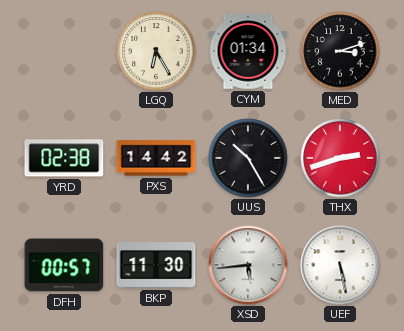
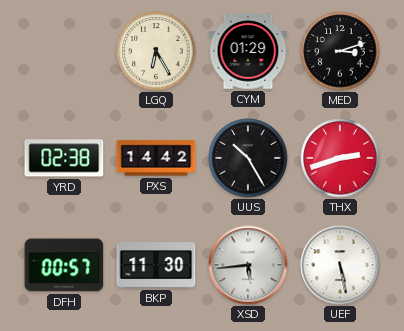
CYM: 01:34 -> 01:29
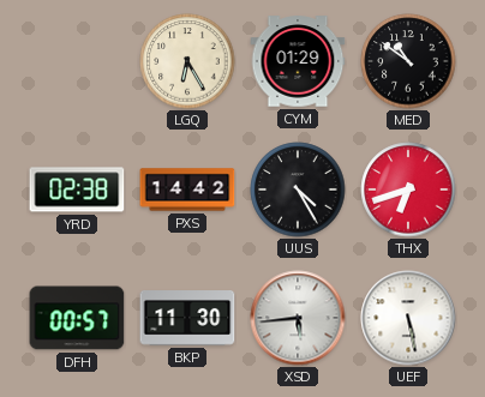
MED: 3:12 -> 10:51
UUS: 10:25 -> 4:25
THX: 2:42 -> 6:42
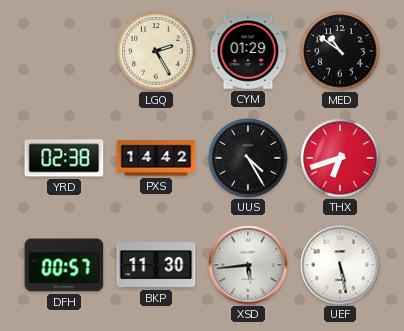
LGQ: 6:25 -> 2:25
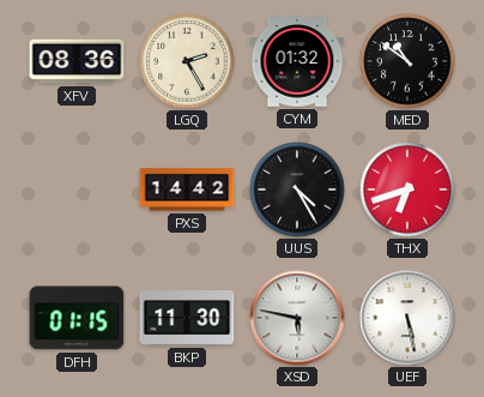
XFV: none -> 08:36
CYM: 01:29 -> 01:32
YRD: 02:38 -> none
DFH: 00:57 -> 01:15
XSD: 5:44 -> 5:47
